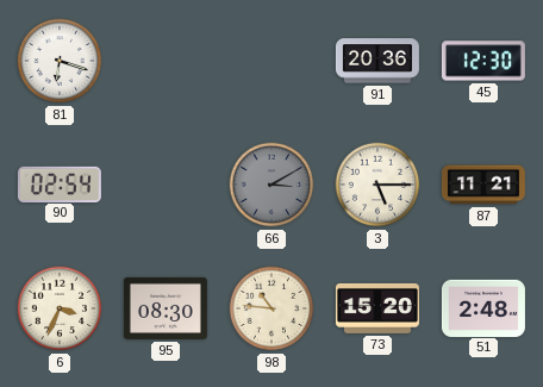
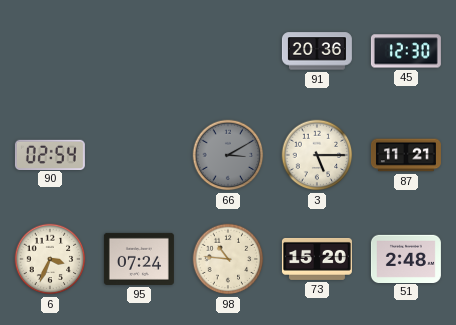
81: 6:18 -> none
95: 08:30 -> 07:24
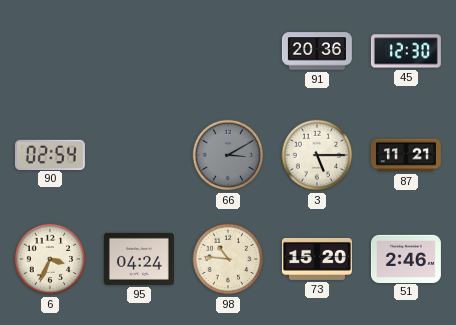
95: 07:24 -> 04:24
51: 2:48 -> 2:46
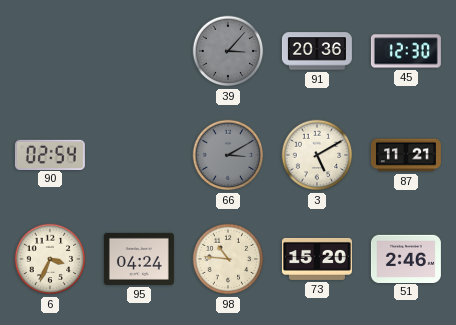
39: none -> 3:07
3: 5:15 -> 5:10
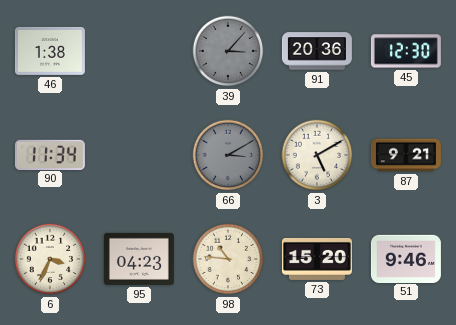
46: none -> 1:38
90: 02:54 -> 11:34
87: 11:21 -> 9:21
95: 04:24 -> 04:23
51: 2:46 -> 9:46
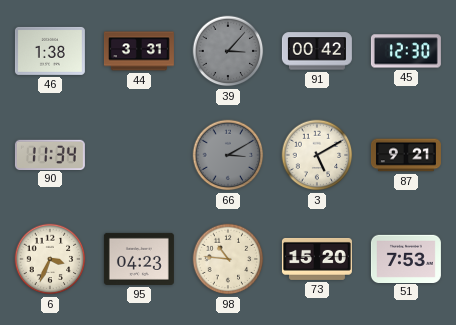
44: none -> 3:31
91: 20:36 -> 00:42
51: 9:46 -> 7:53
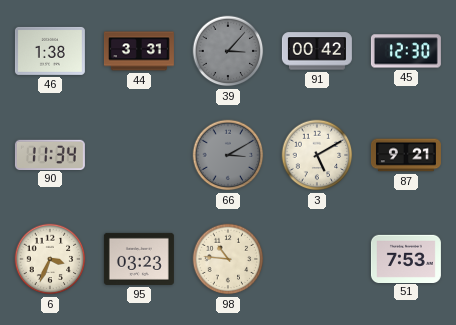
95: 04:23 -> 03:23
73: 15:20 -> none
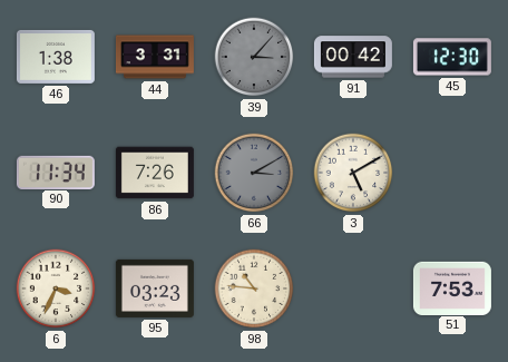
86: none -> 7:26
87: 9:21 -> none
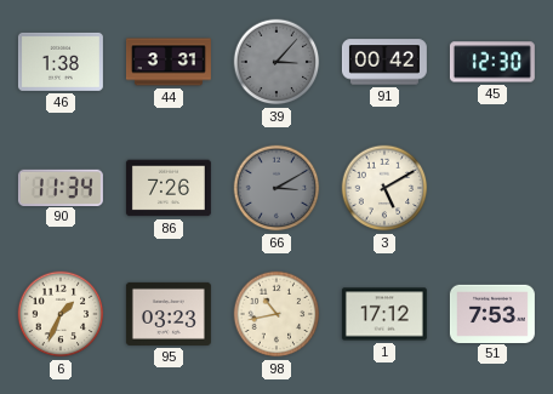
6: 3:34 -> 1:34
98: 10:46 -> 10:43
1: none -> 17:12
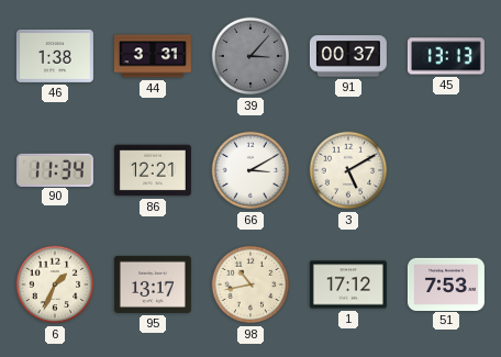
91: 00:42 -> 00:37
45: 12:30 -> 13:13
86: 7:26 -> 12:21
66 dial: grey -> white
95: 03:23 -> 13:17
